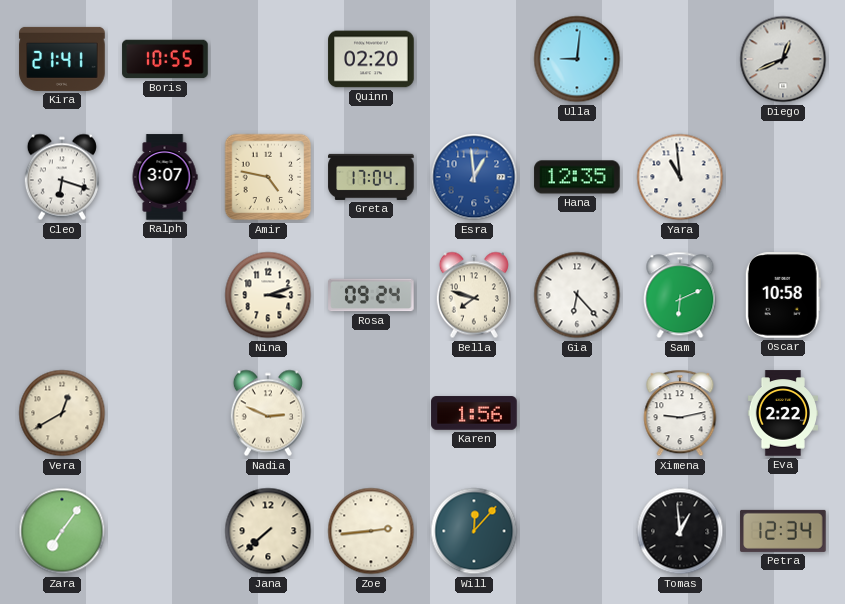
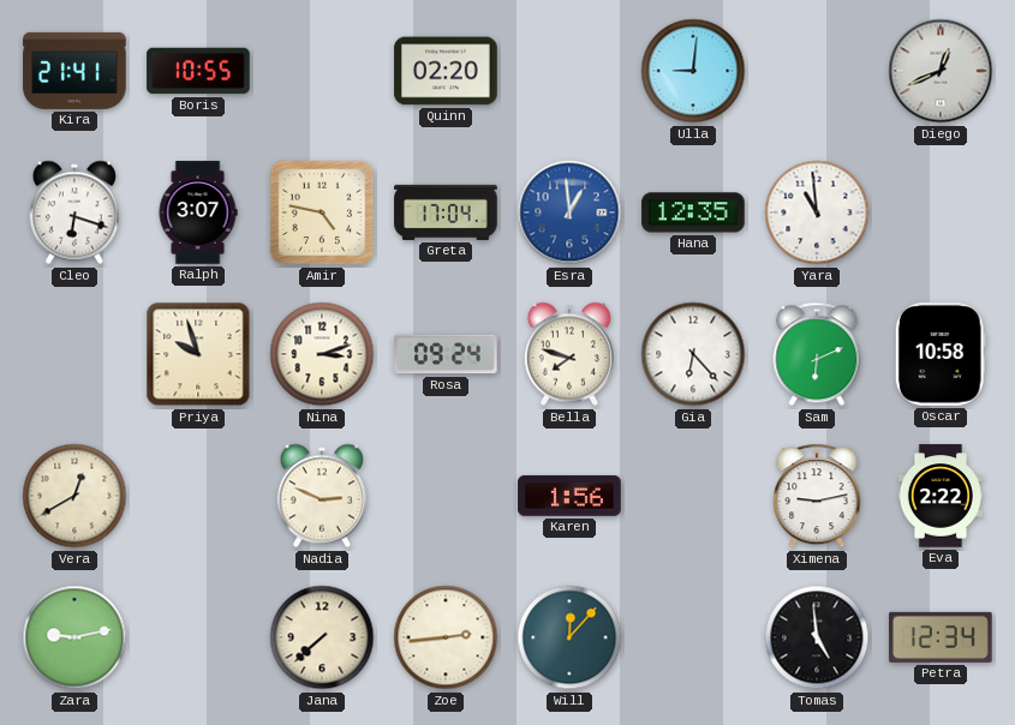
Priya: none -> 9:57
Zara: 7:06 -> 9:13
Tomas: 12:59 -> 4:59
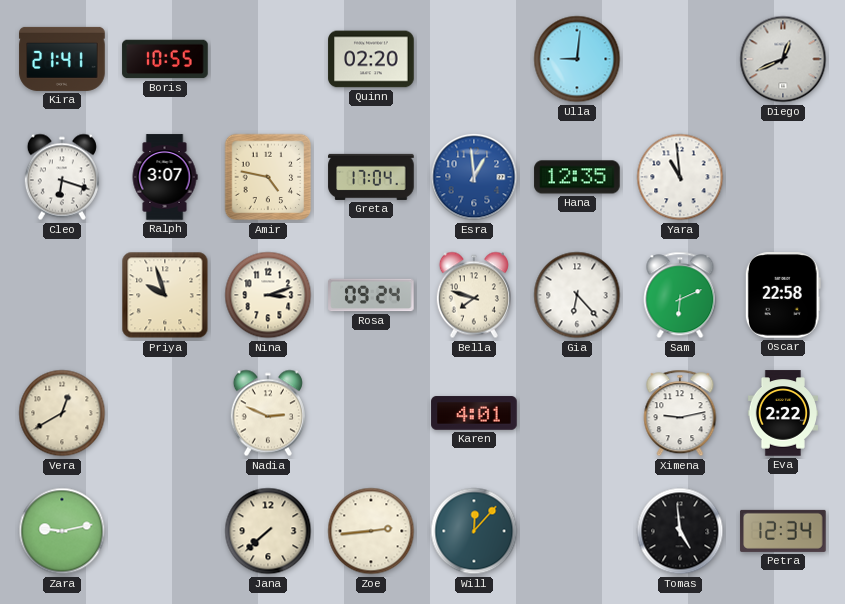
Oscar: 10:58 -> 22:58
Karen: 1:56 -> 4:01
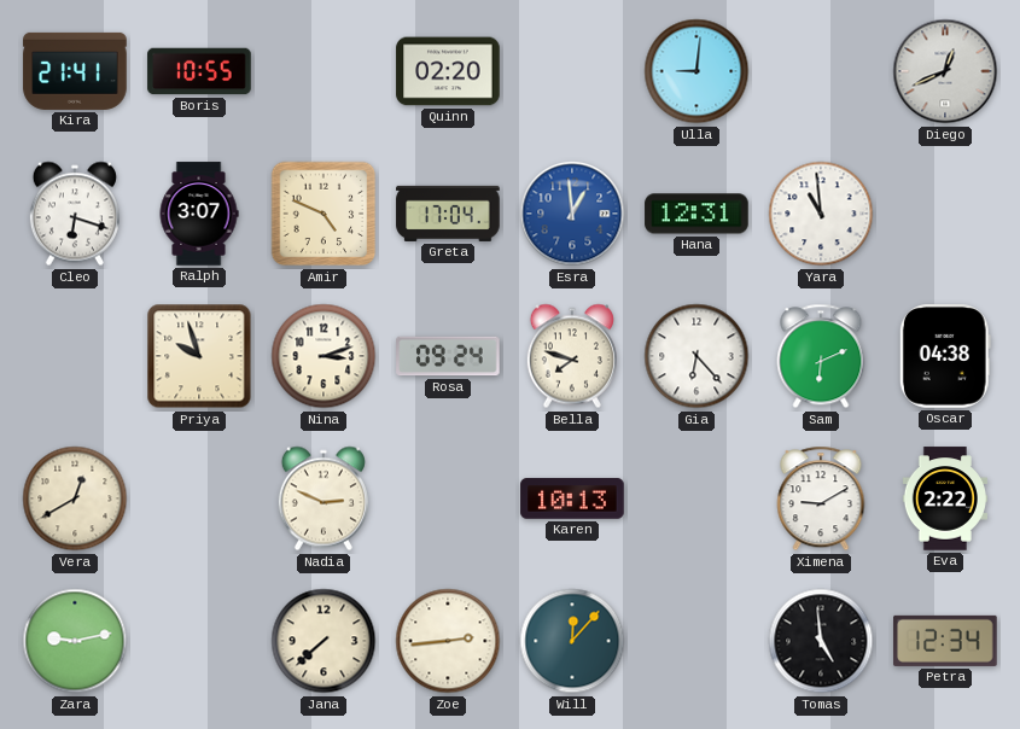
Amir: 4:47 -> 4:49
Hana: 12:35 -> 12:31
Oscar: 22:58 -> 04:38
Karen: 4:01 -> 10:13
Ximena: 9:13 -> 9:10
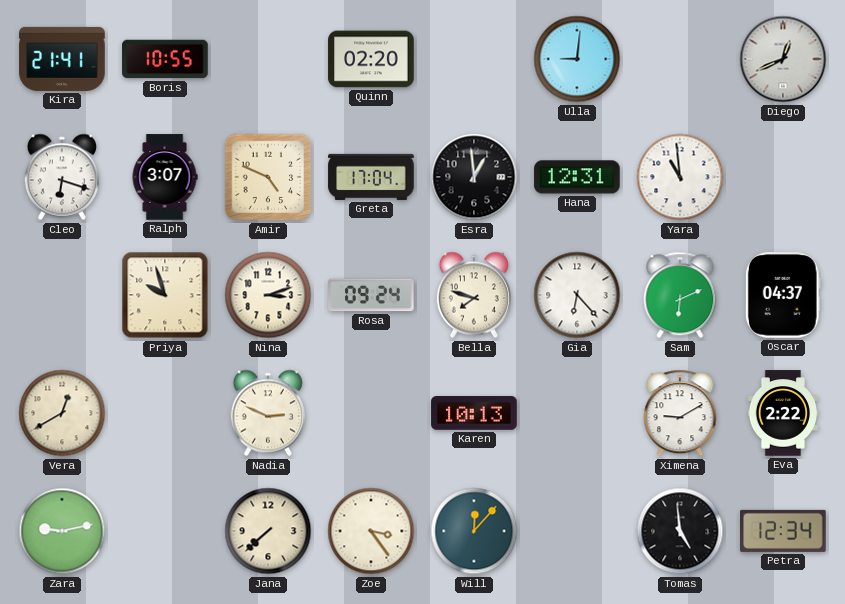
Esra dial: blue -> black
Oscar: 04:38 -> 04:37
Zoe: 2:44 -> 3:24
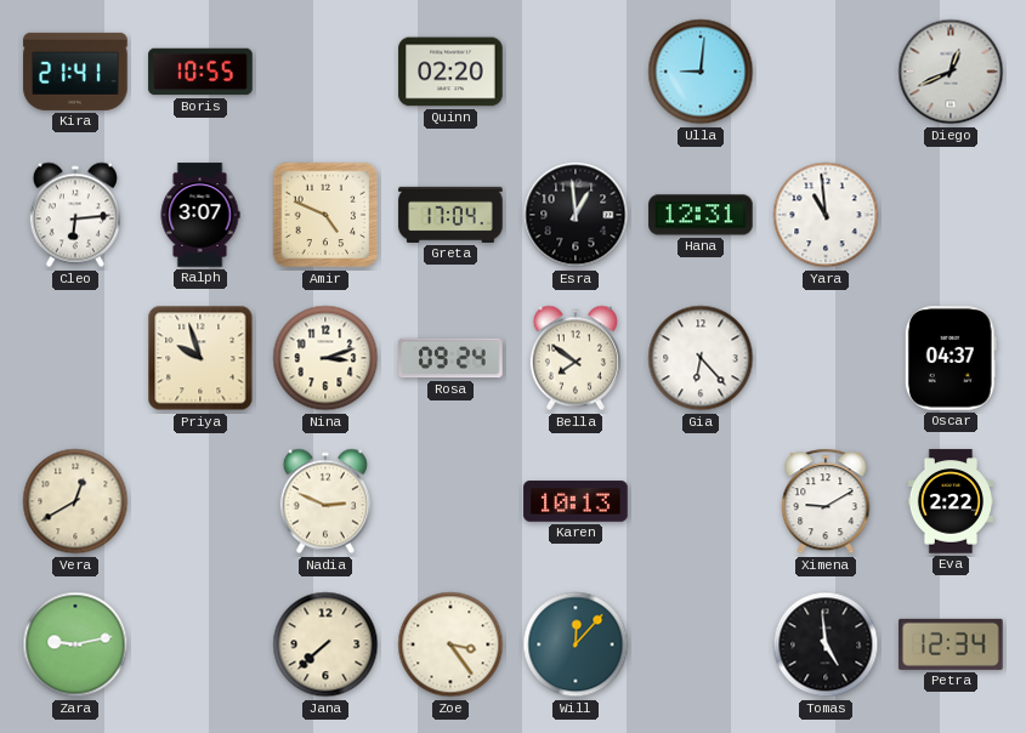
Cleo: 6:18 -> 6:14
Bella: 7:48 -> 7:51
Sam: 6:11 -> none
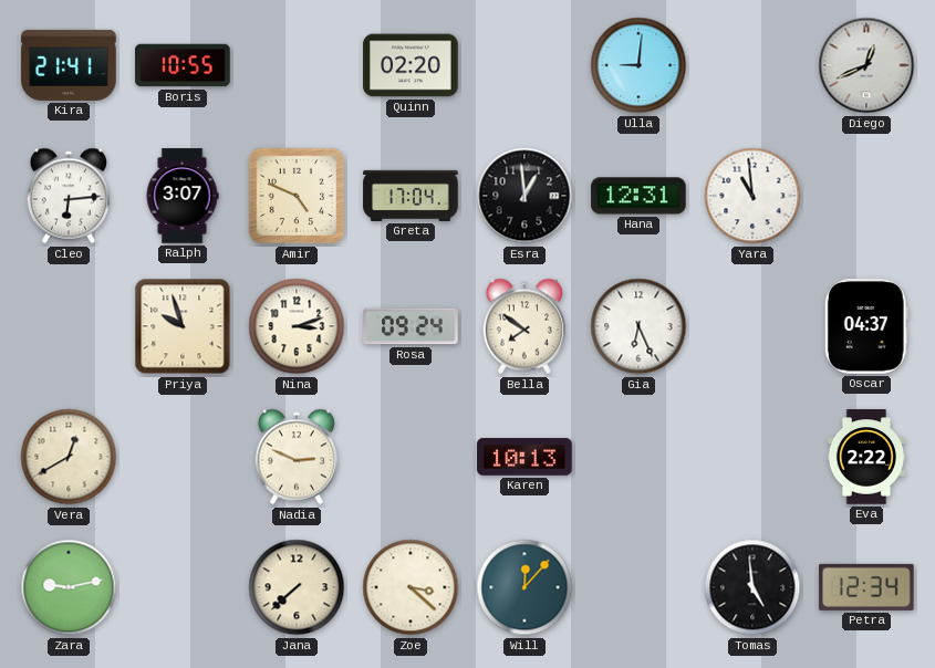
Gia: 6:23 -> 6:26
Ximena: 9:10 -> none
Zoe: 3:24 -> 3:22
